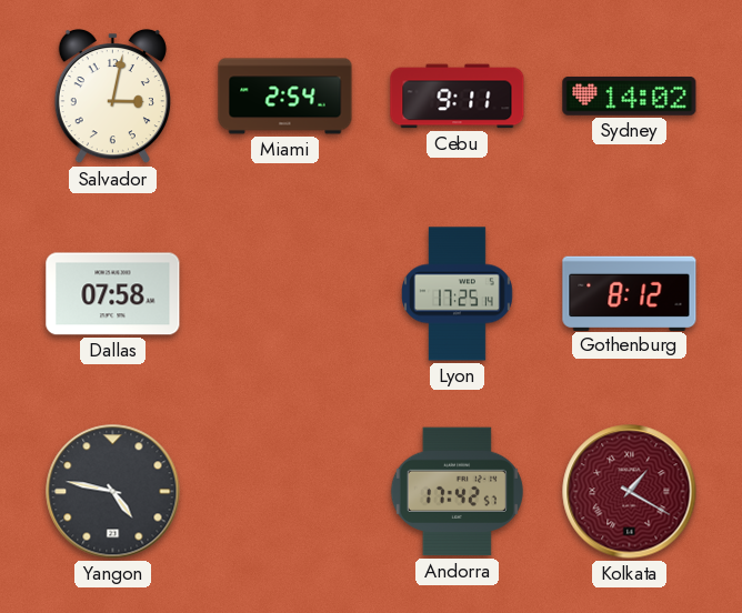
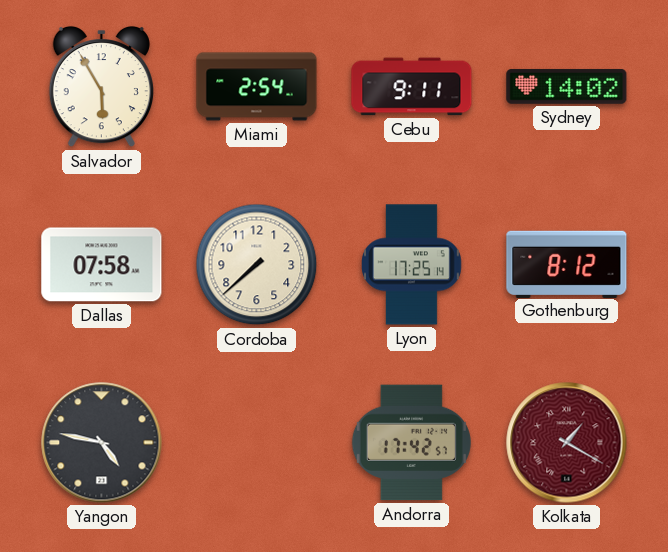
Salvador: 3:02 -> 5:55
Cordoba: none -> 7:38
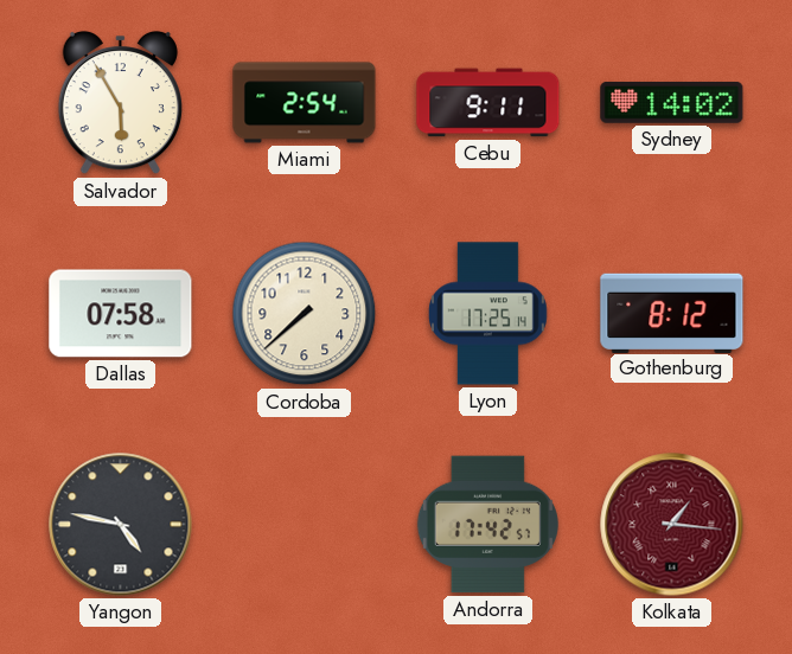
Kolkata: 1:20 -> 1:16
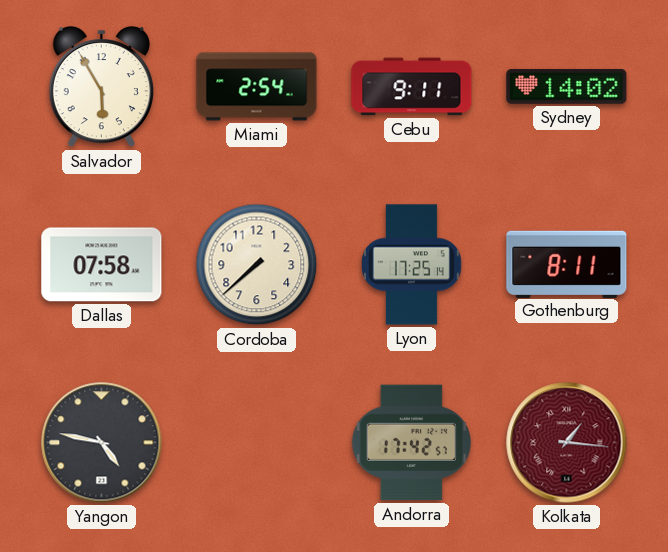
Gothenburg: 8:12 -> 8:11
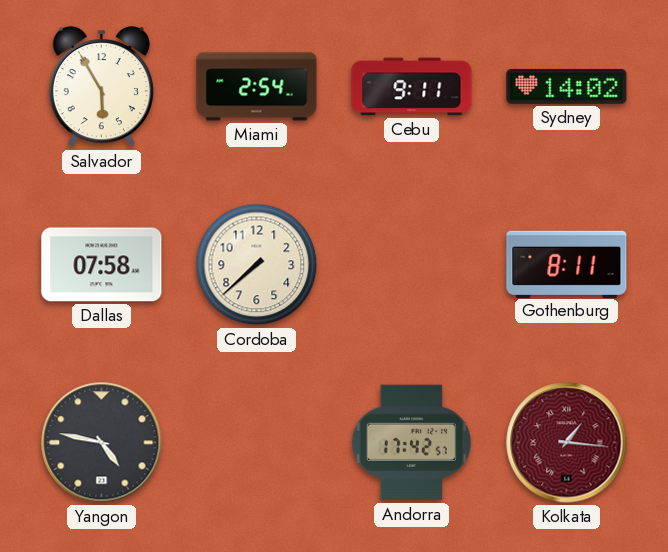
Lyon: 17:25 -> none
